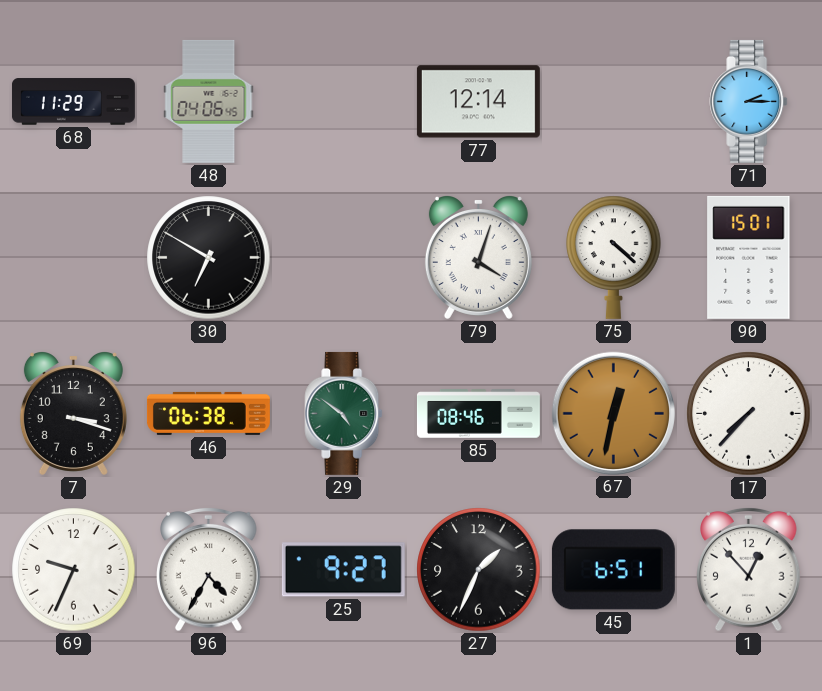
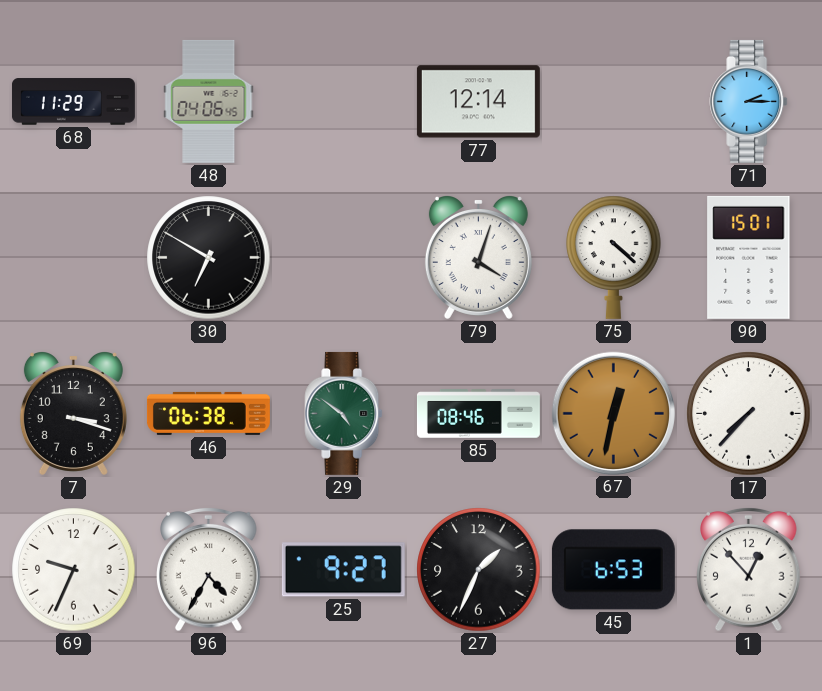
45: 6:51 -> 6:53
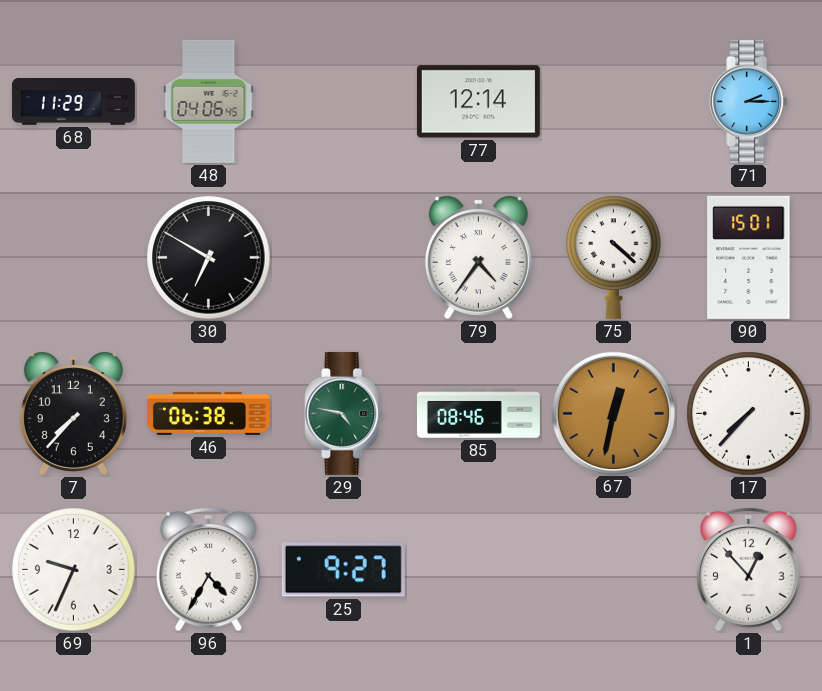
79: 4:03 -> 4:36
7: 3:18 -> 7:37
29: 4:51 -> 4:47
27: 1:34 -> none
45: 6:53 -> none
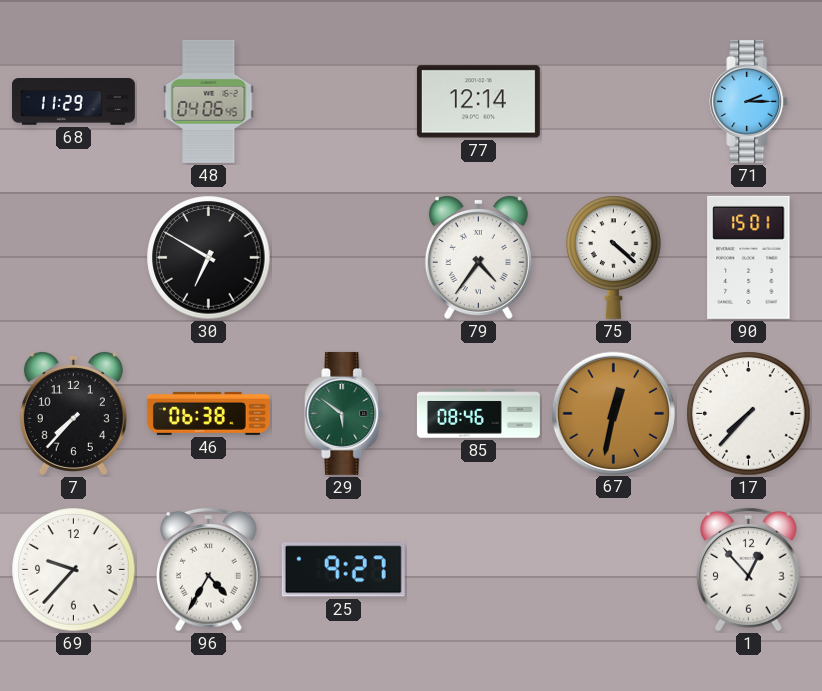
29: 4:47 -> 5:51
69: 9:34 -> 9:37
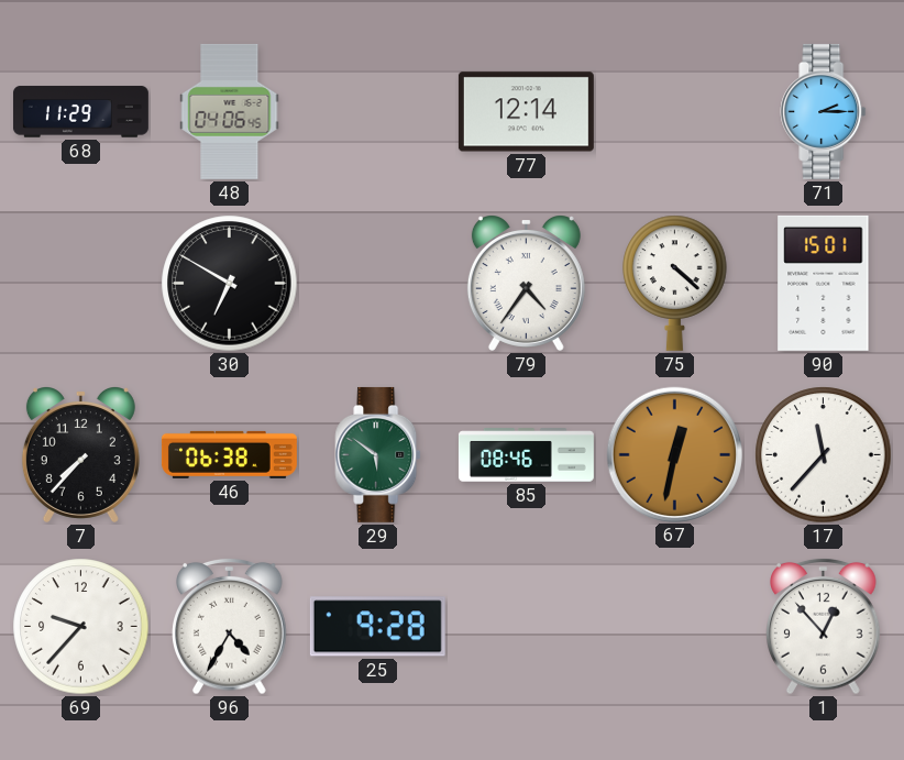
17: 7:37 -> 11:37
25: 9:27 -> 9:28
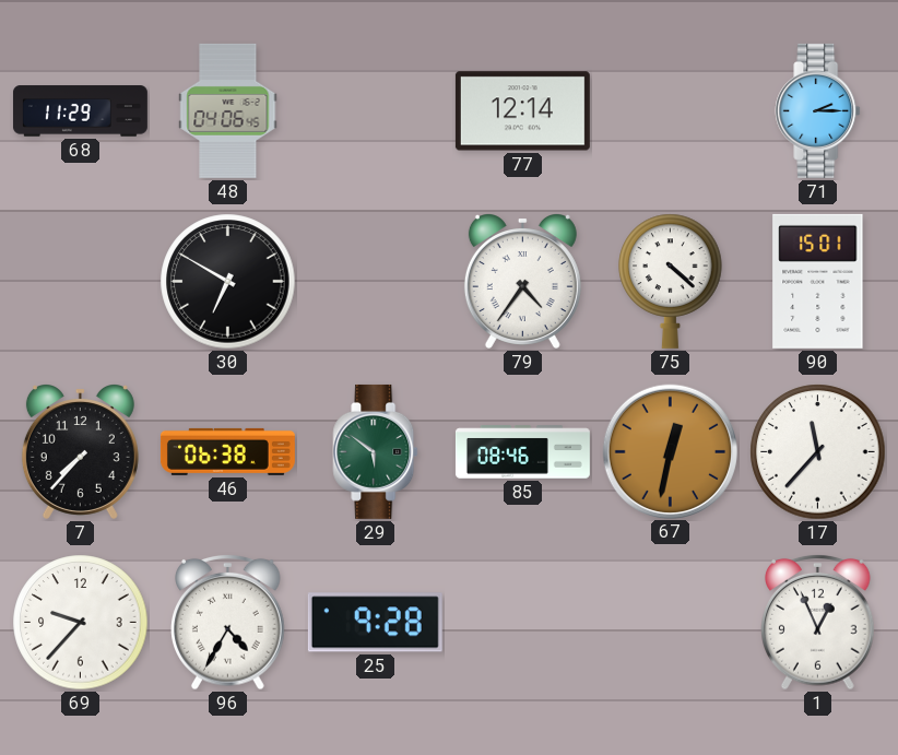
1: 12:53 -> 12:56
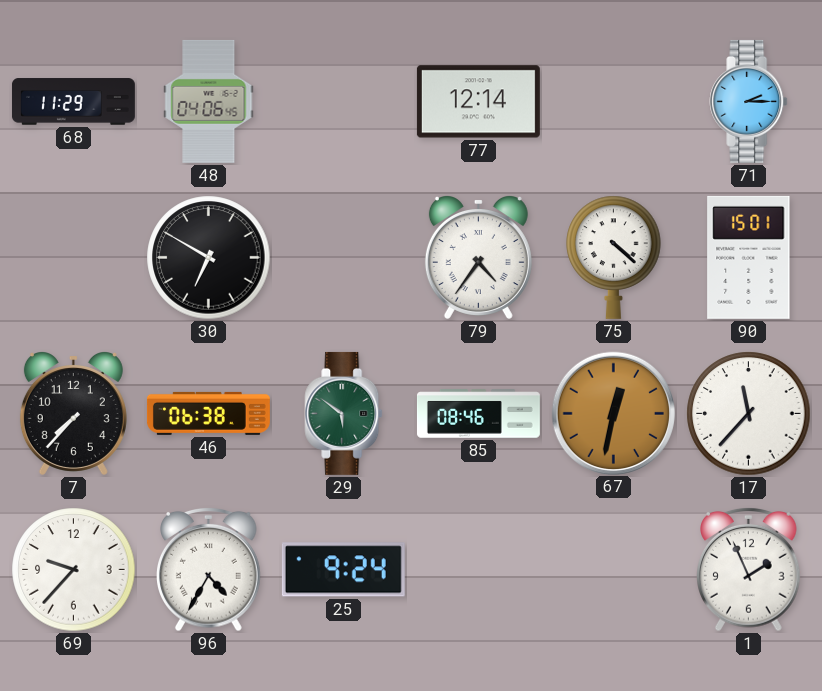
25: 9:28 -> 9:24
1: 12:56 -> 1:56
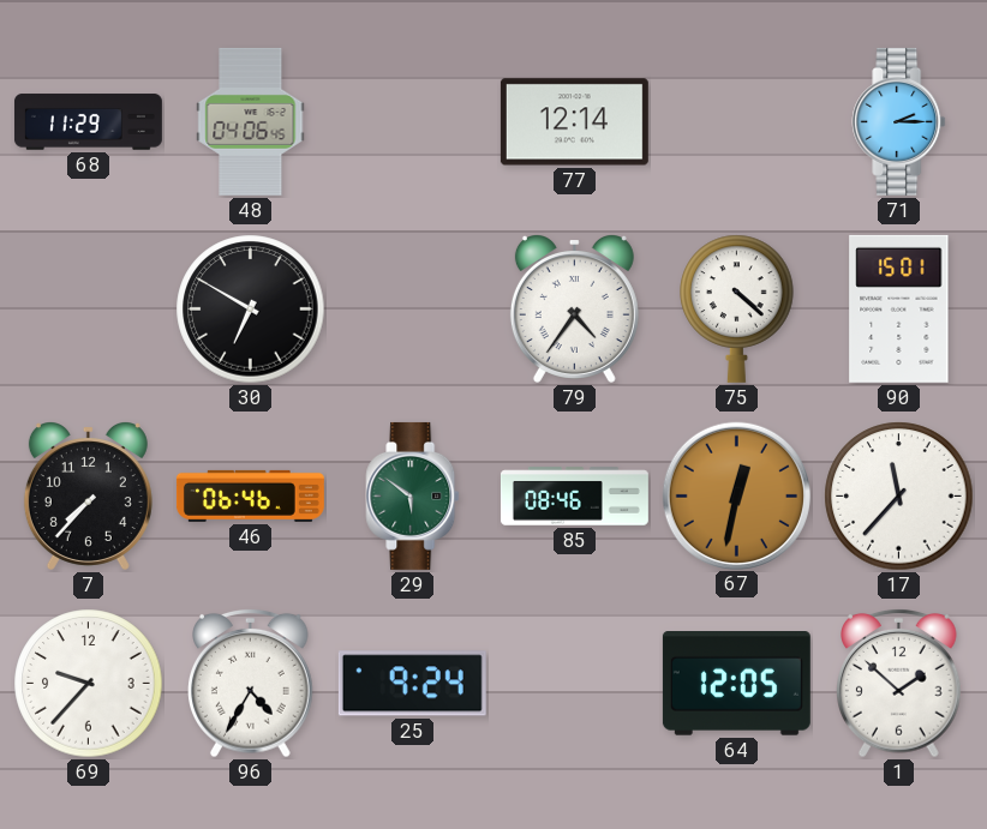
46: 06:38 -> 06:46
64: none -> 12:05
1: 1:56 -> 1:52
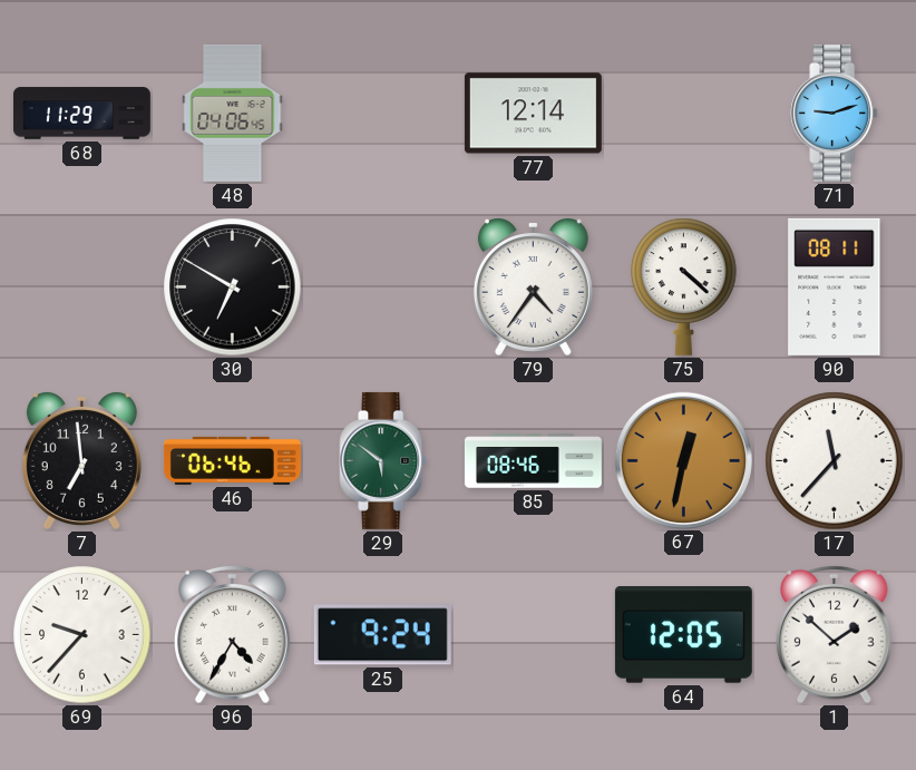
71: 2:15 -> 9:12
90: 15:01 -> 08:11
7: 7:37 -> 6:59
